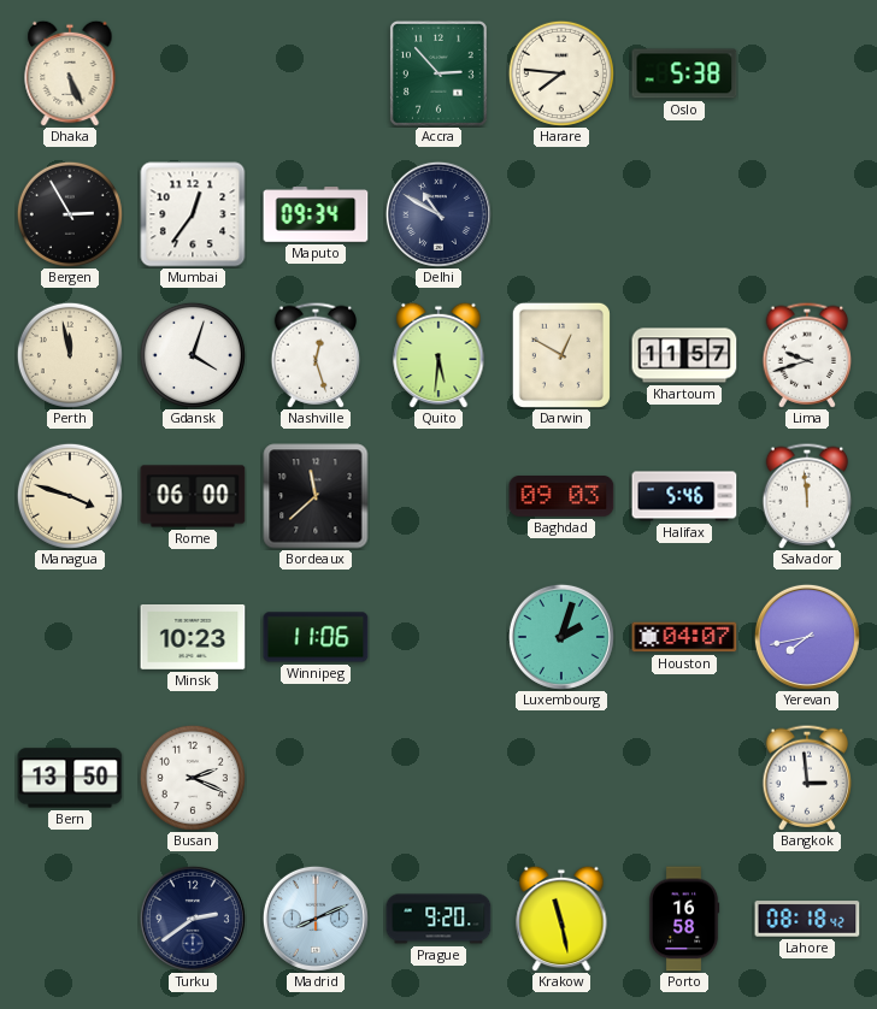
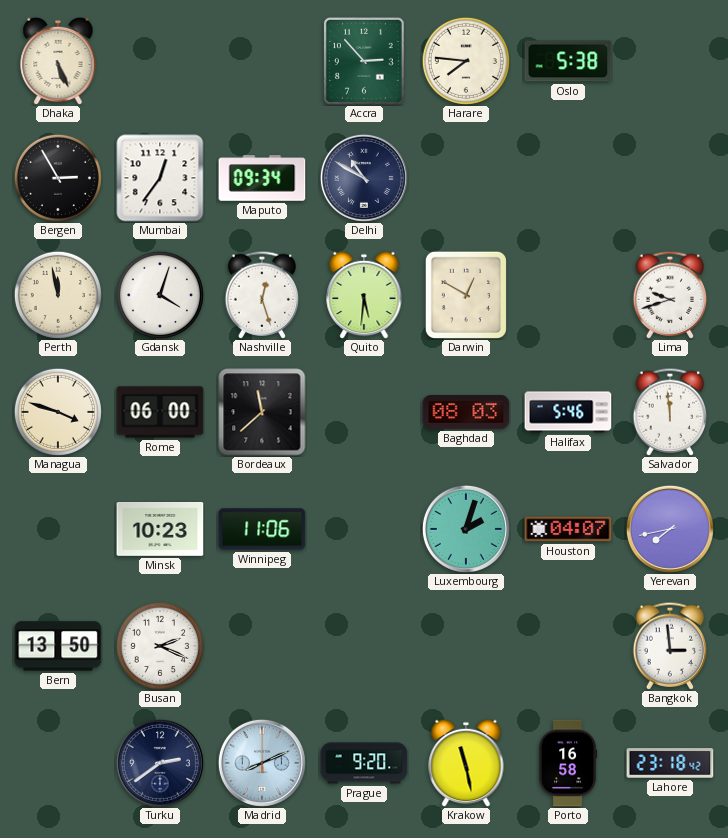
Khartoum: 11:57 -> none
Baghdad: 09:03 -> 08:03
Lahore: 08:18 -> 23:18
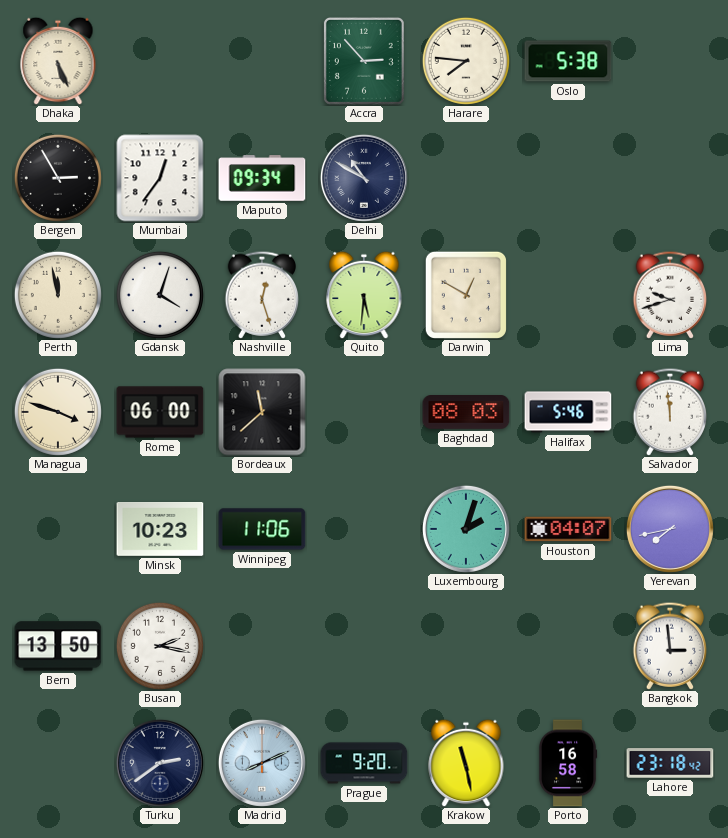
Busan: 2:19 -> 2:17
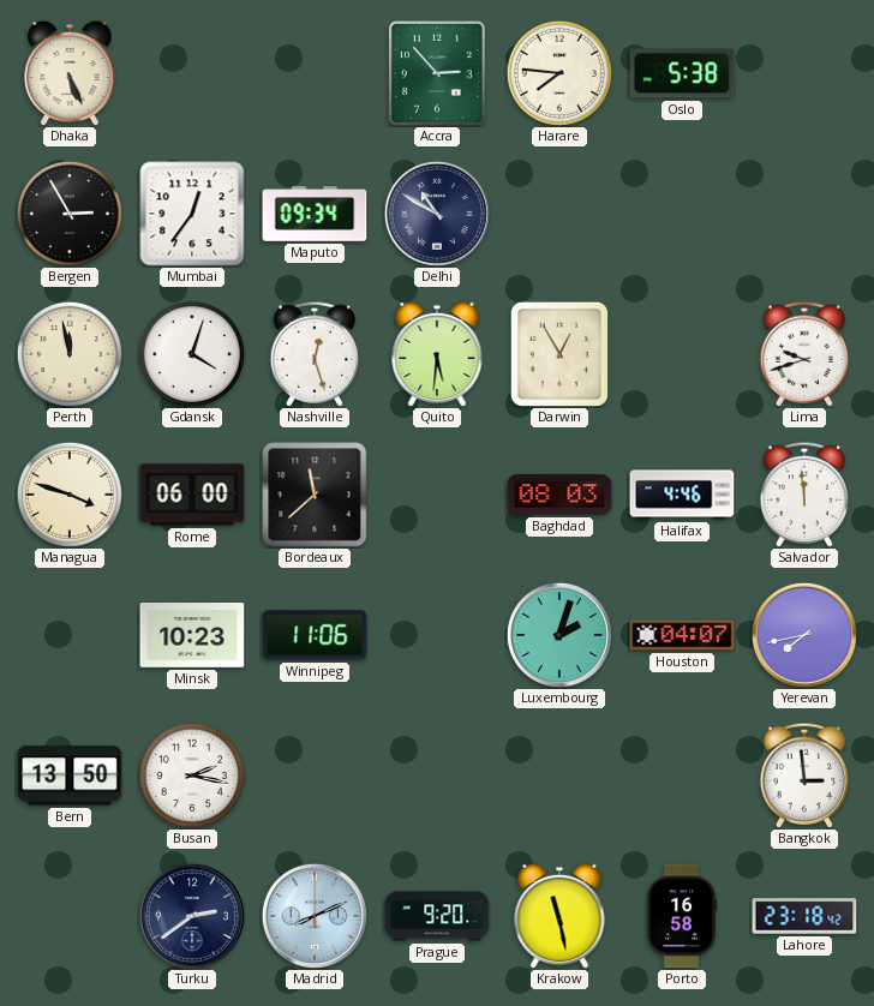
Darwin: 12:50 -> 12:55
Halifax: 5:46 -> 4:46
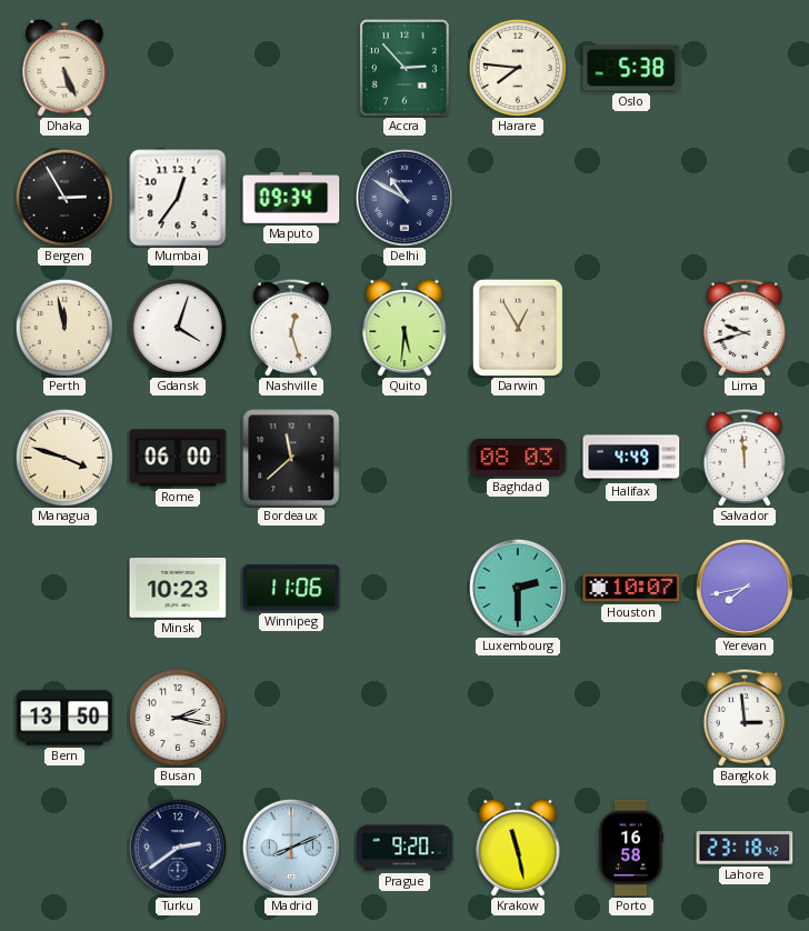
Halifax: 4:46 -> 4:49
Luxembourg: 2:03 -> 2:30
Houston: 04:07 -> 10:07
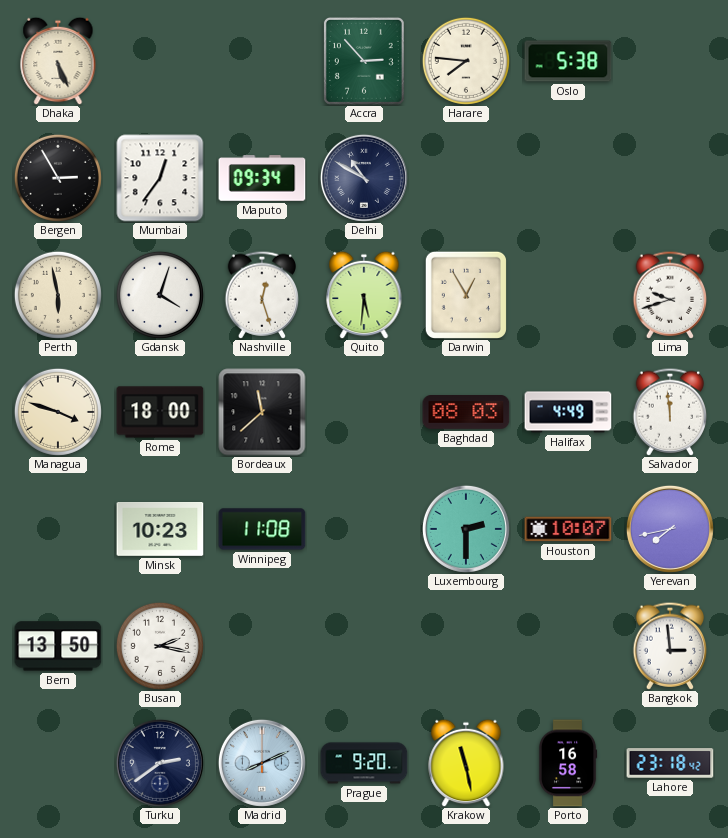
Perth: 11:58 -> 5:58
Rome: 06:00 -> 18:00
Winnipeg: 11:06 -> 11:08
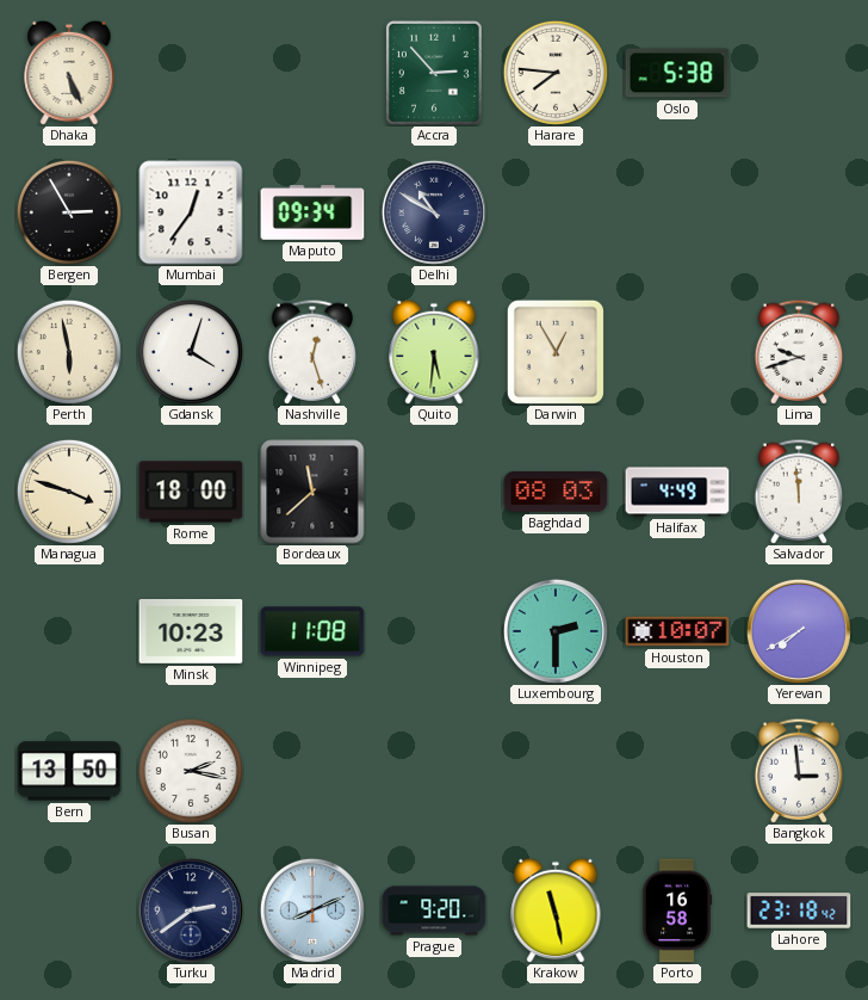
Yerevan: 7:43 -> 7:40
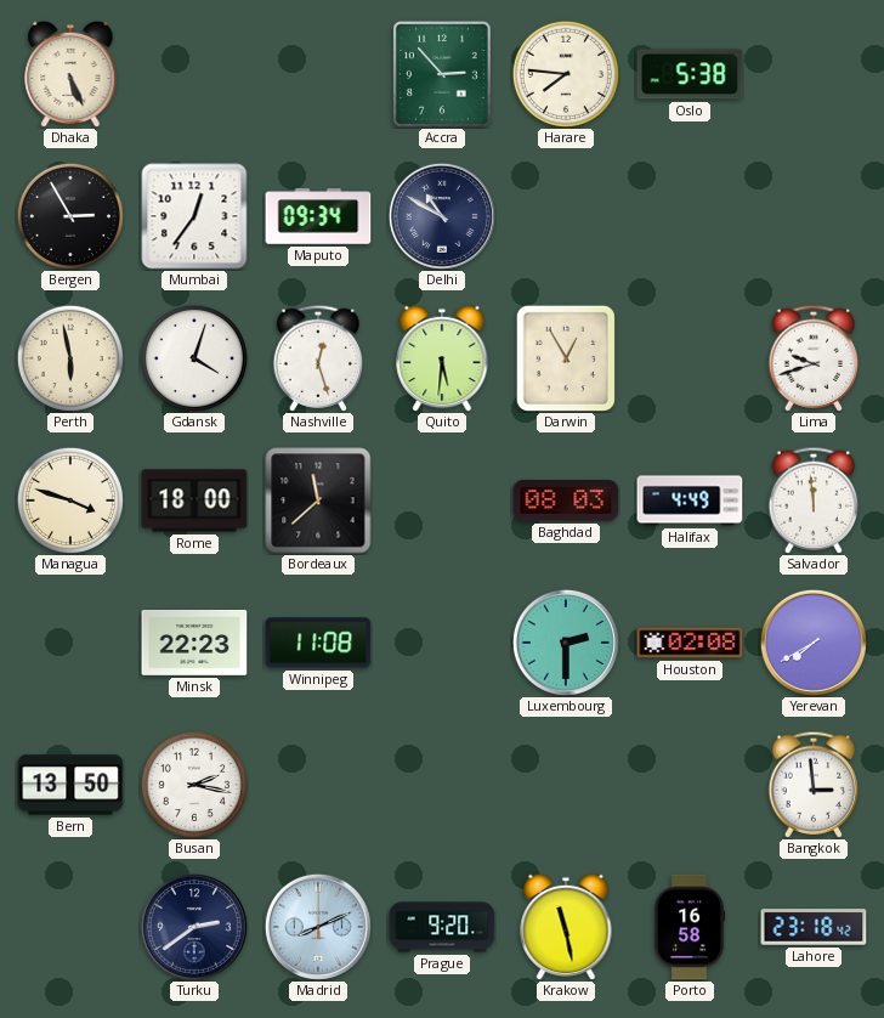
Minsk: 10:23 -> 22:23
Houston: 10:07 -> 02:08
